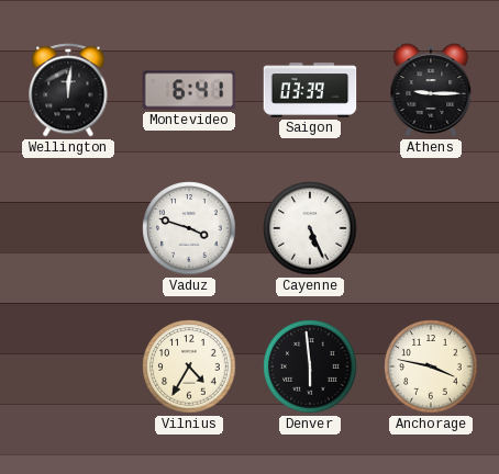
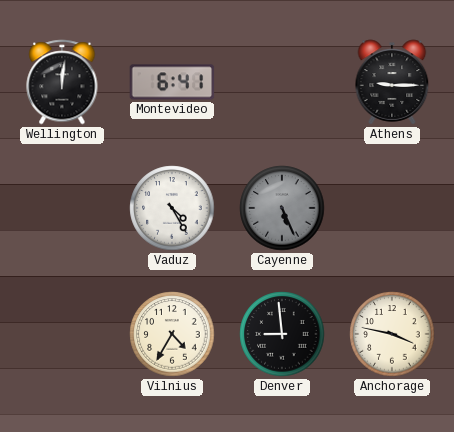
Saigon: 03:39 -> none
Vaduz: 3:48 -> 4:25
Cayenne dial: white -> grey
Denver: 5:59 -> 8:59
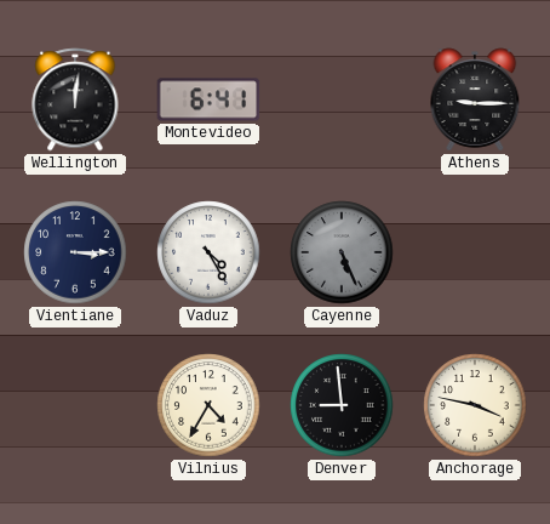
Vientiane: none -> 3:15
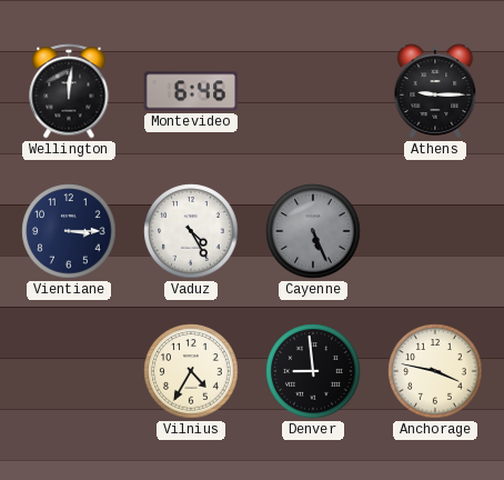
Montevideo: 6:41 -> 6:46
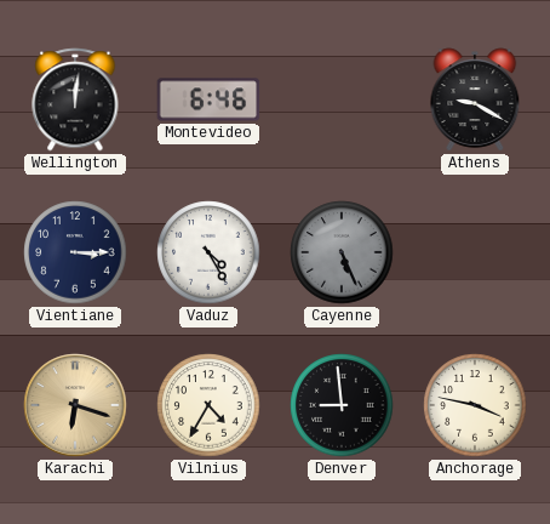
Athens: 9:15 -> 9:20
Karachi: none -> 6:18
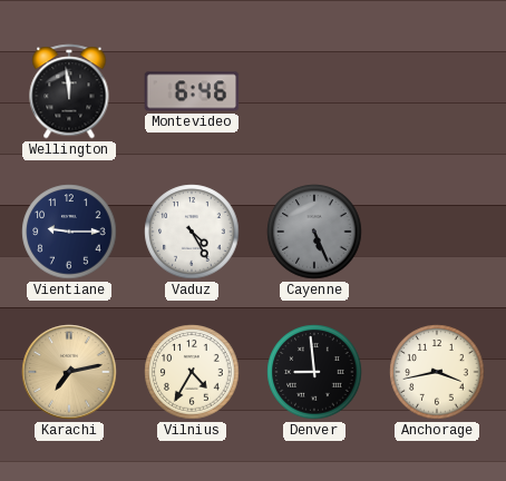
Wellington: 12:01 -> 11:59
Athens: 9:20 -> none
Vientiane: 3:15 -> 9:15
Karachi: 6:18 -> 7:13
Anchorage: 3:47 -> 3:43
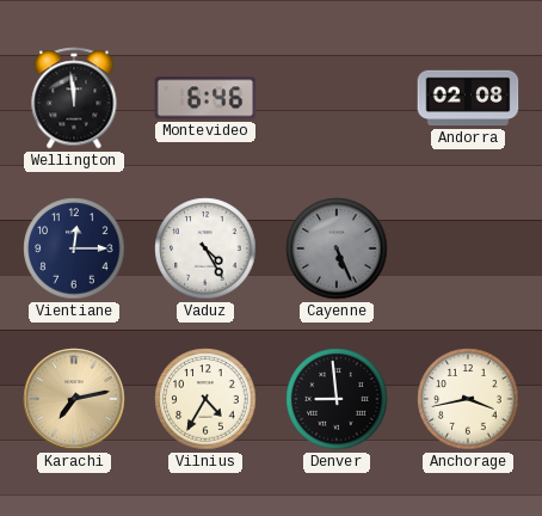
Andorra: none -> 02:08
Vientiane: 9:15 -> 12:15
